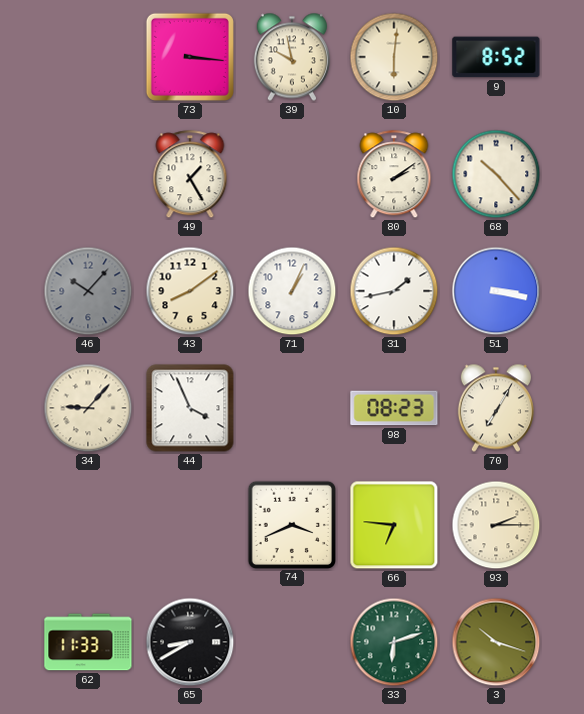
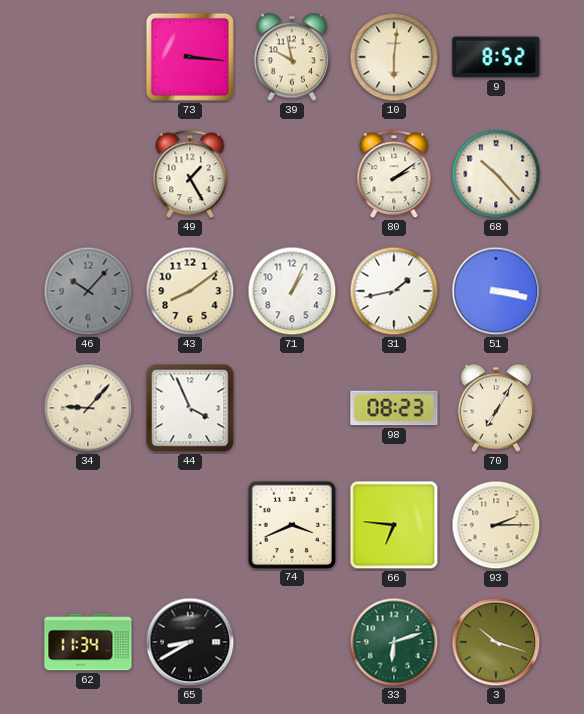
62: 11:33 -> 11:34
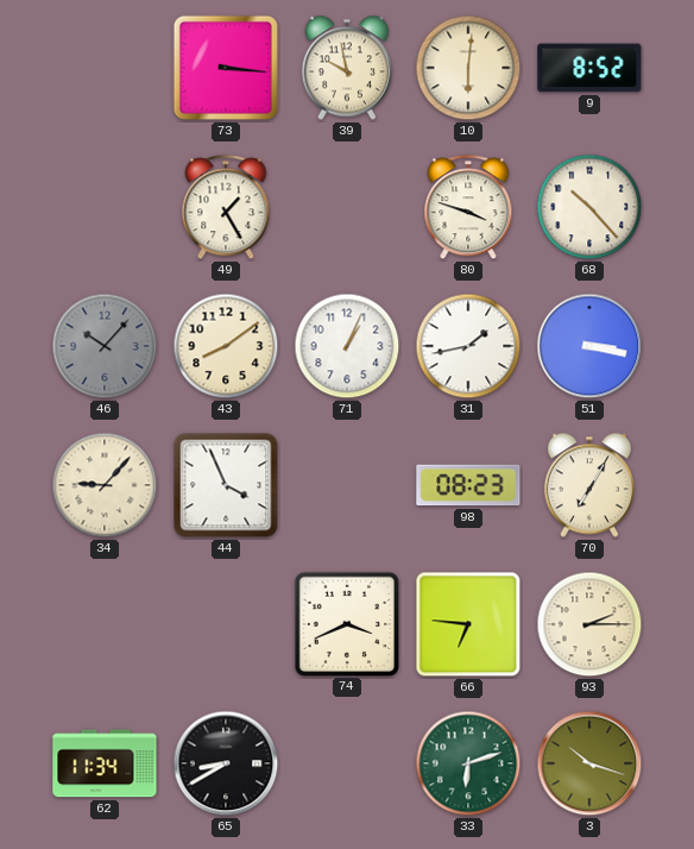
80: 2:09 -> 3:48
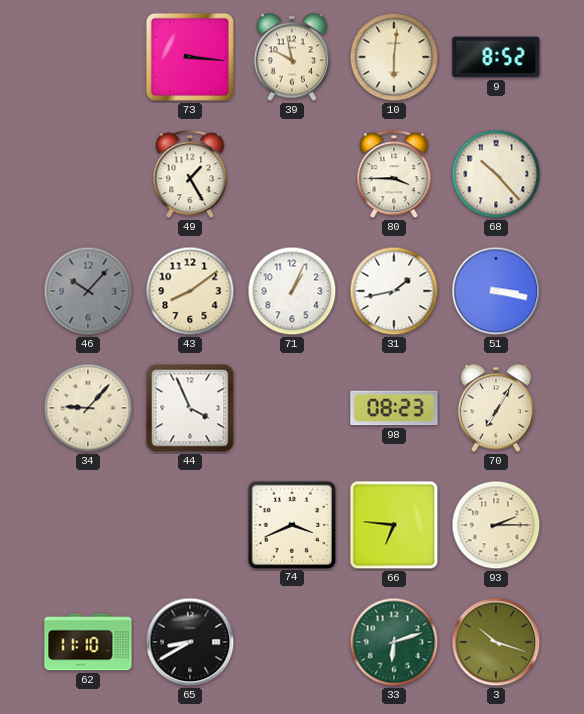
80: 3:48 -> 3:45
62: 11:34 -> 11:10
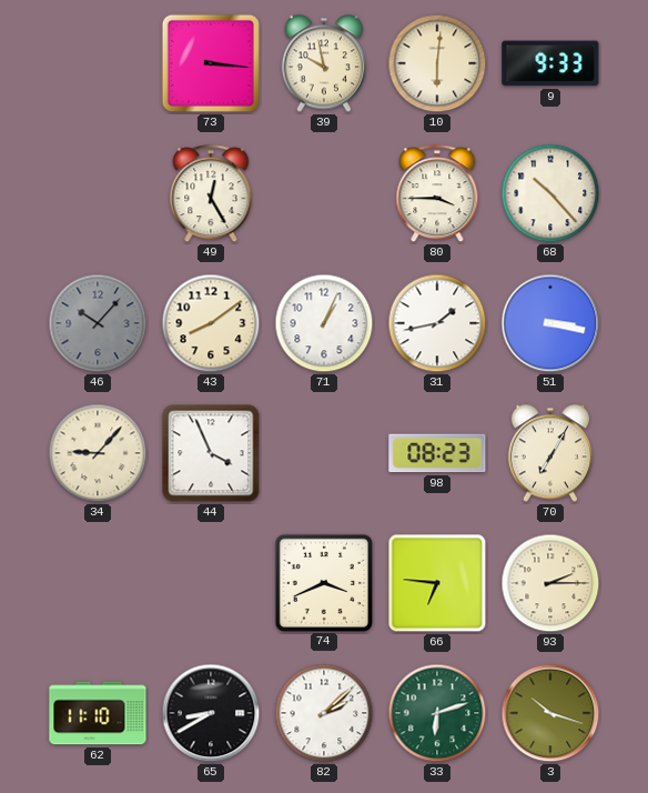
9: 8:52 -> 9:33
49: 1:25 -> 12:25
82: none -> 2:08
